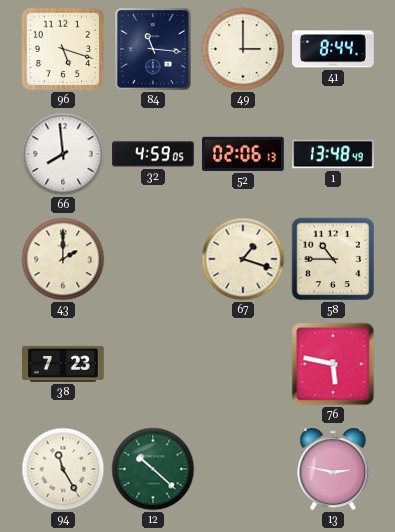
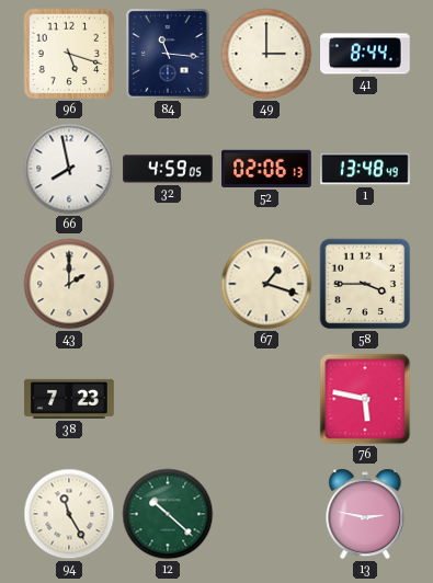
66: 7:59 -> 7:58
58: 10:45 -> 3:45
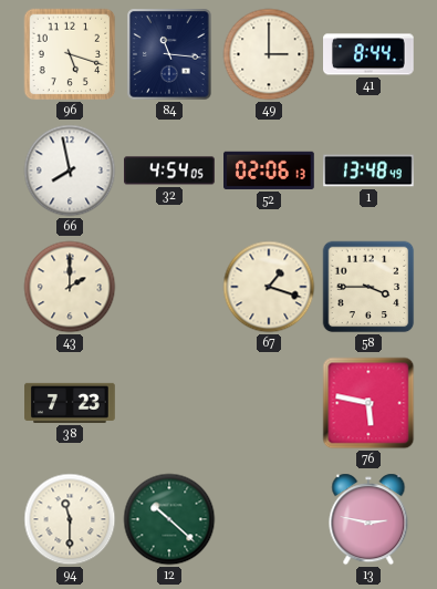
32: 4:59 -> 4:54
94: 11:25 -> 11:30
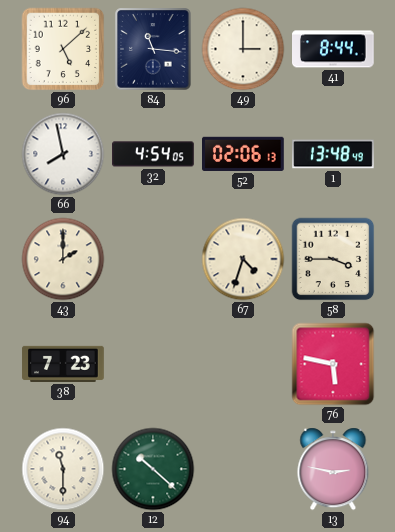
96: 5:18 -> 5:08
67: 1:18 -> 4:33
